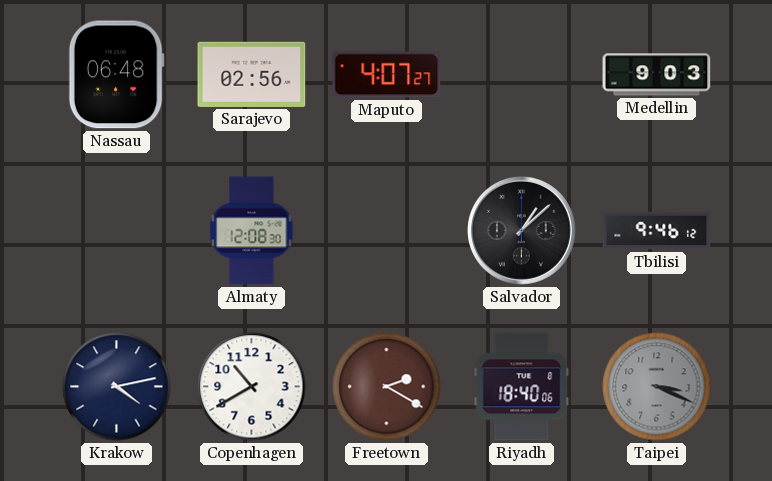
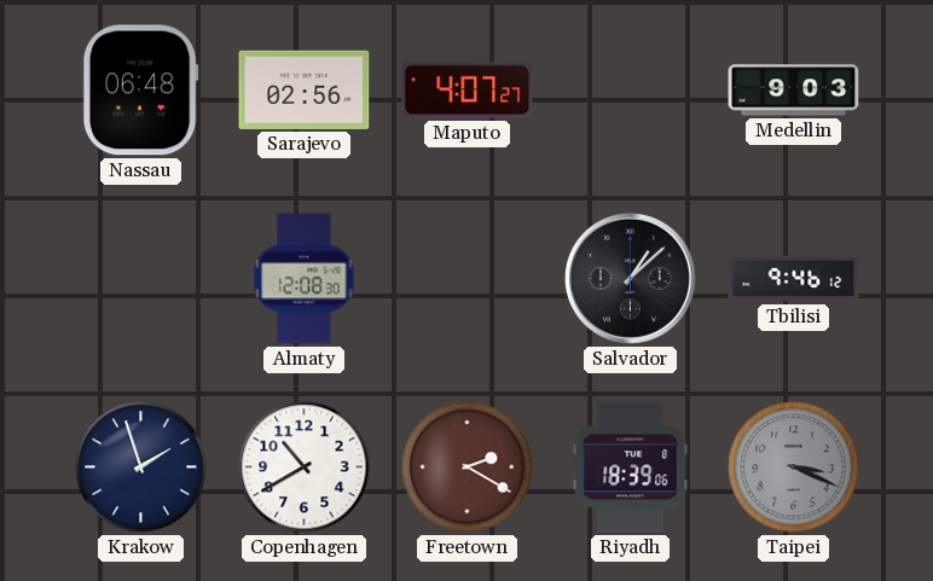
Krakow: 4:13 -> 1:57
Riyadh: 18:40 -> 18:39
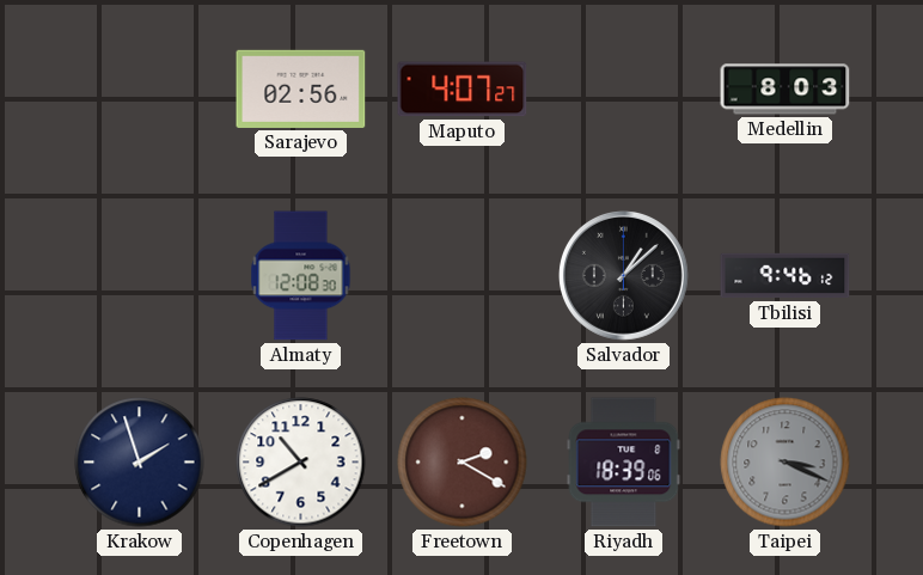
Nassau: 06:48 -> none
Medellin: 9:03 -> 8:03
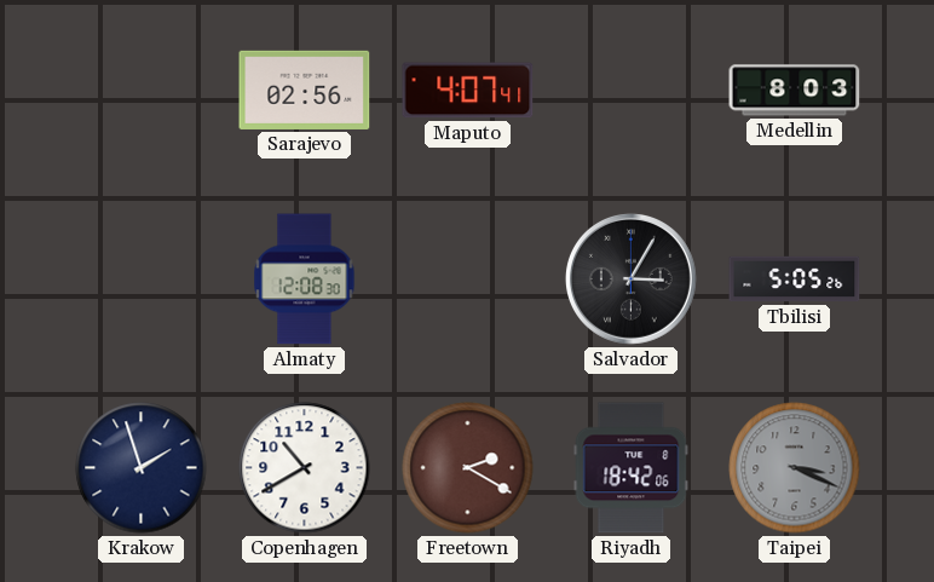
Maputo: 4:07:27 -> 4:07:41
Salvador: 1:08 -> 3:05
Tbilisi: 9:46 -> 5:05
Riyadh: 18:39 -> 18:42
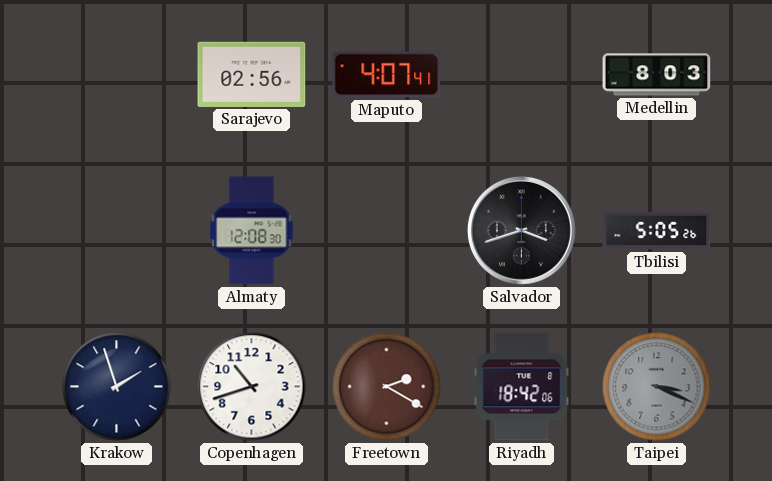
Salvador: 3:05 -> 3:42
Copenhagen: 10:40 -> 10:42
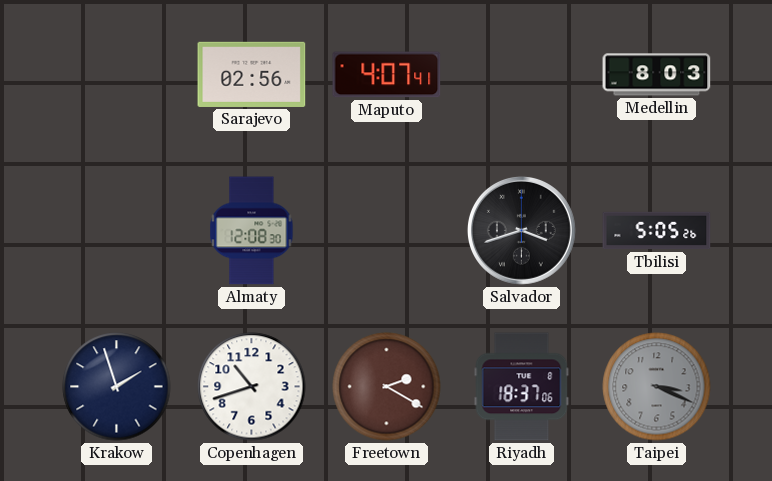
Riyadh: 18:42 -> 18:37
